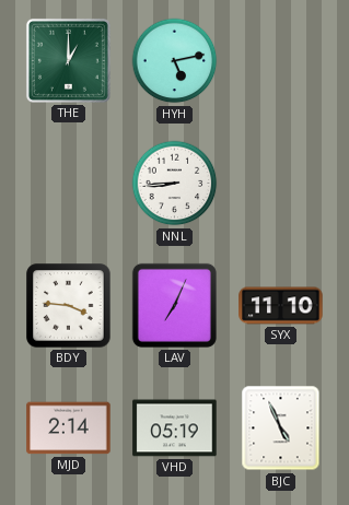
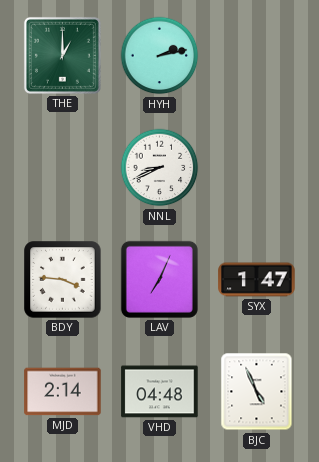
HYH: 5:13 -> 2:13
NNL: 8:44 -> 8:41
SYX: 11:10 -> 1:47
VHD: 05:19 -> 04:48
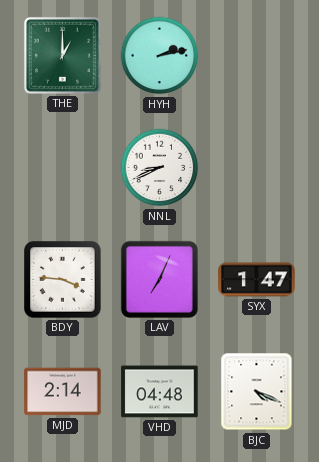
BJC: 4:56 -> 4:19
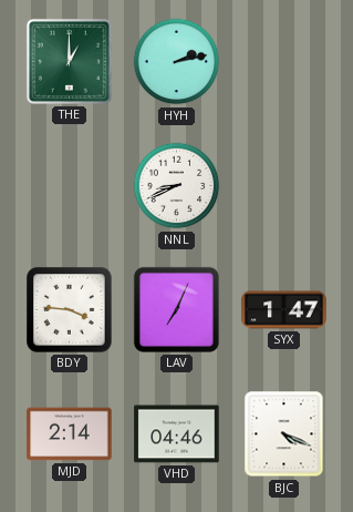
VHD: 04:48 -> 04:46
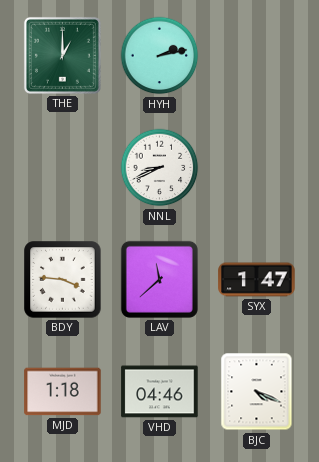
LAV: 7:04 -> 11:38
MJD: 2:14 -> 1:18
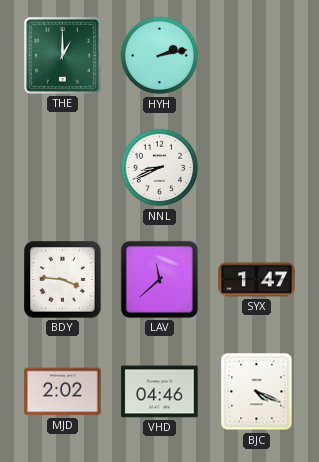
MJD: 1:18 -> 2:02
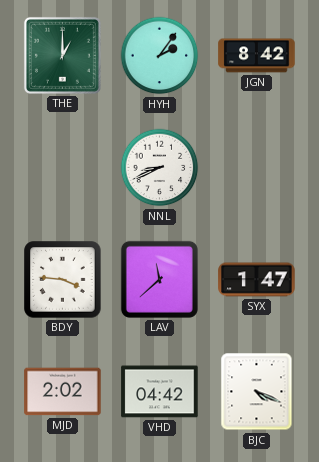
HYH: 2:13 -> 2:06
JGN: none -> 8:42
VHD: 04:46 -> 04:42
